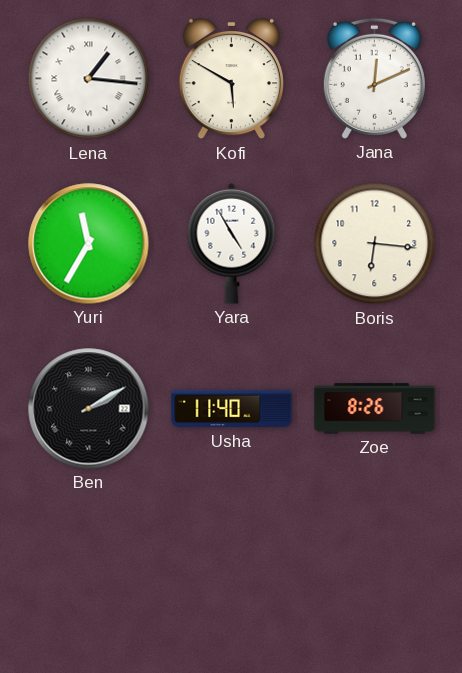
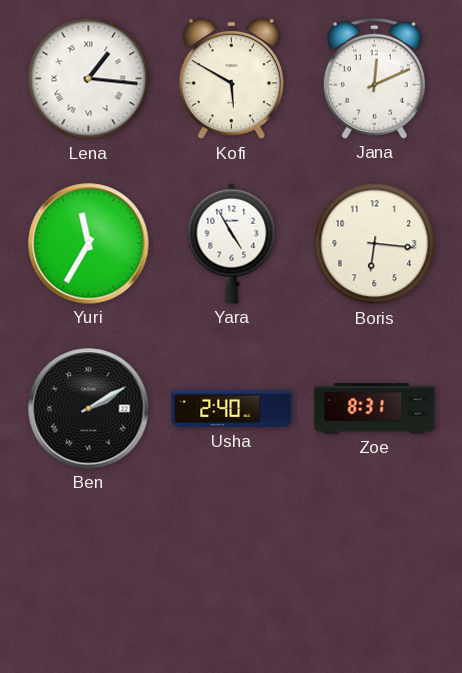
Usha: 11:40 -> 2:40
Zoe: 8:26 -> 8:31
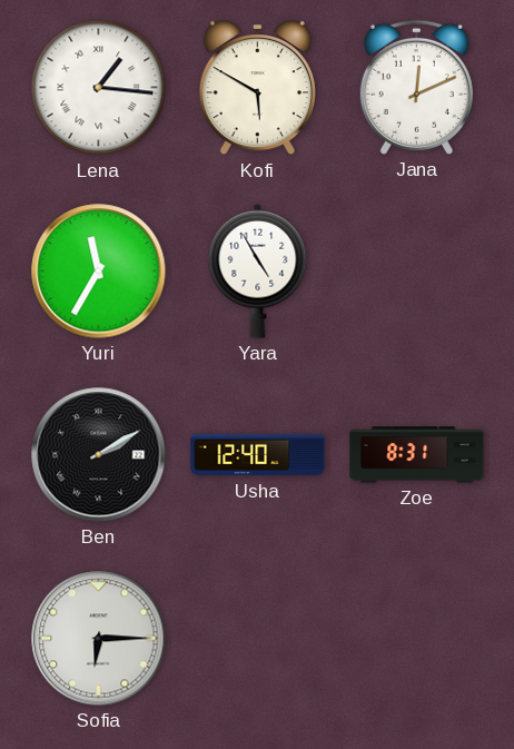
Boris: 6:16 -> none
Usha: 2:40 -> 12:40
Sofia: none -> 6:15
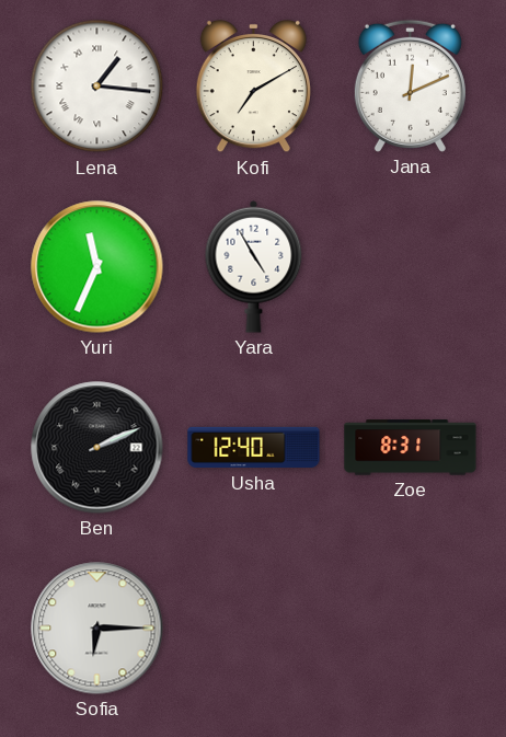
Kofi: 5:50 -> 7:10
Yuri: 11:35 -> 11:34
Ben: 2:10 -> 2:11
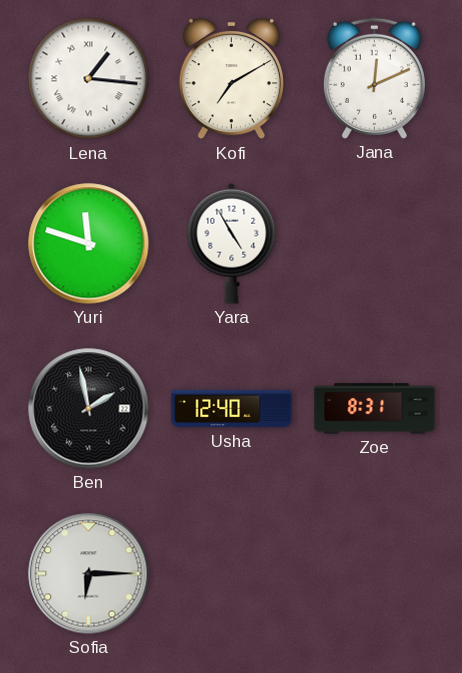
Yuri: 11:34 -> 11:48
Ben: 2:11 -> 1:58
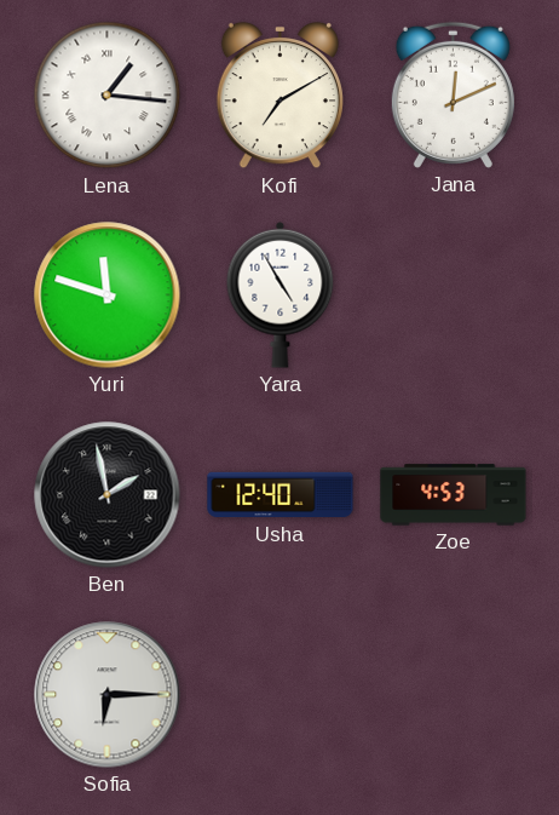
Zoe: 8:31 -> 4:53
